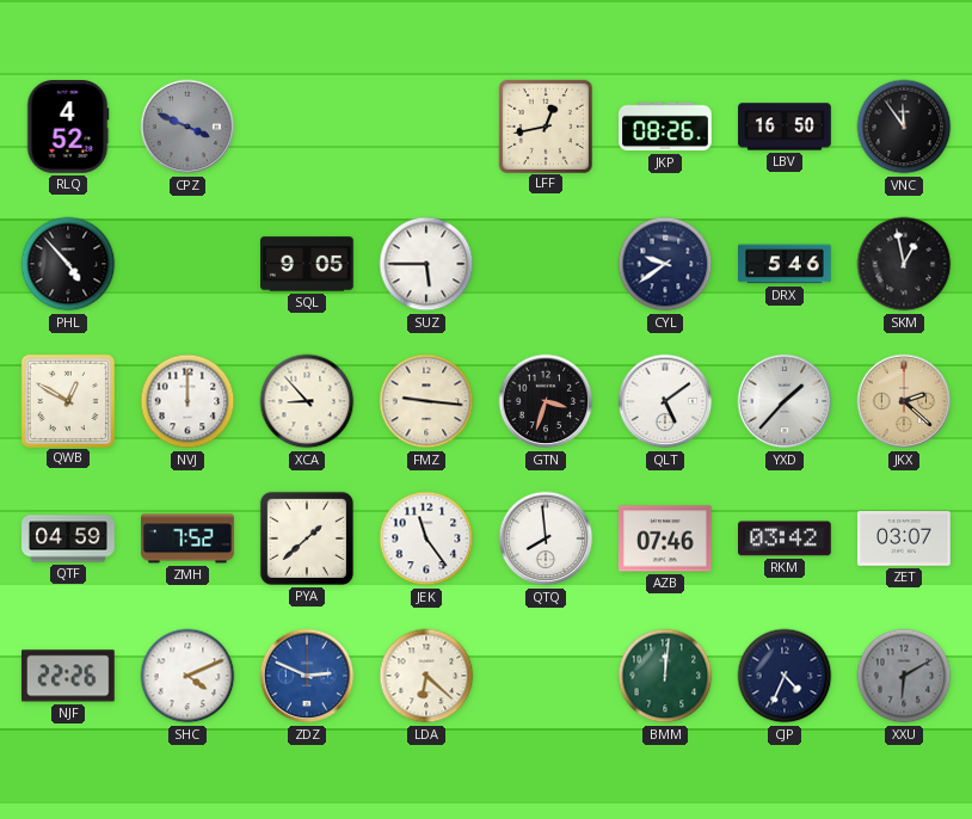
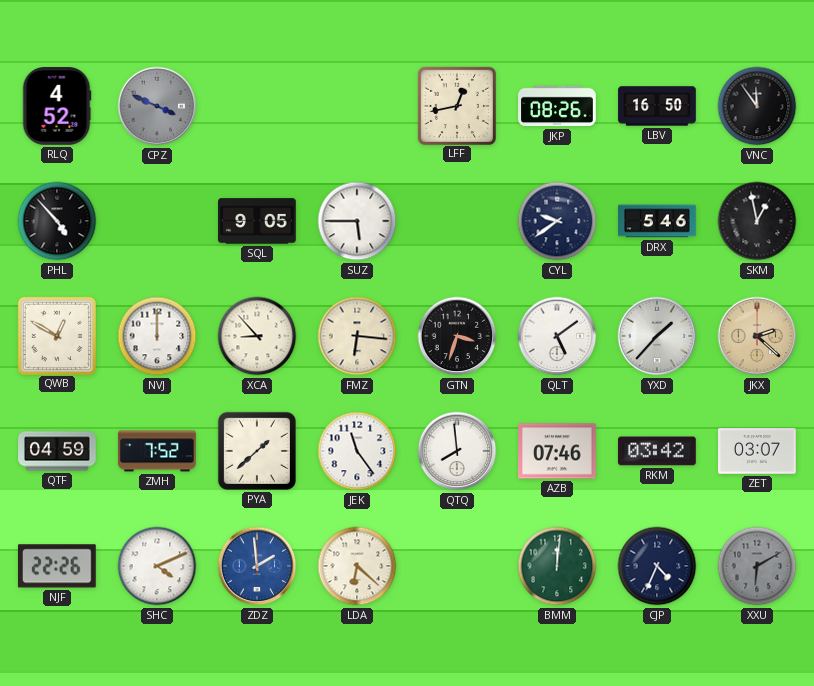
FMZ: 9:16 -> 6:16
ZDZ: 2:49 -> 1:59
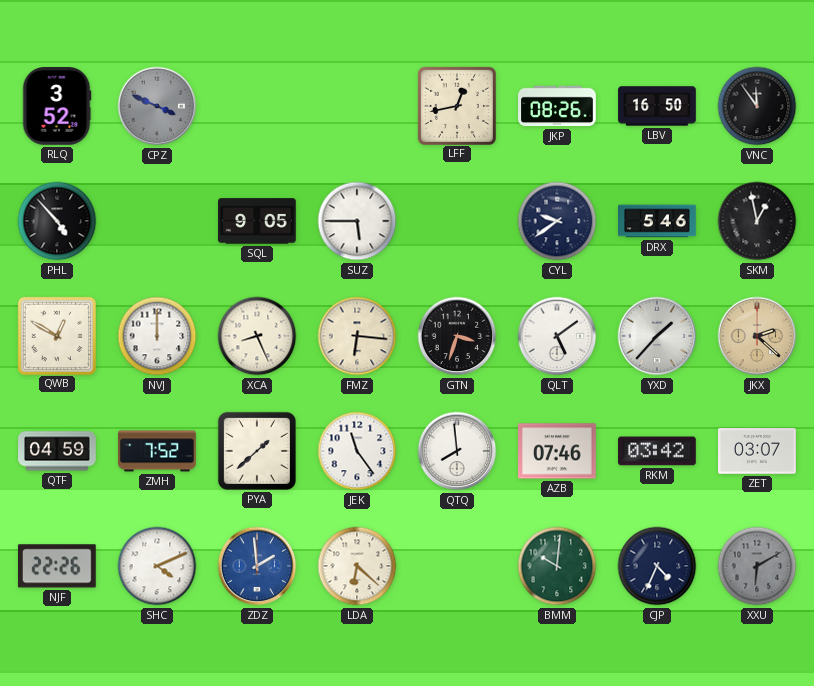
RLQ: 4:52 -> 3:52
XCA: 8:53 -> 8:26
BMM: 12:01 -> 10:01
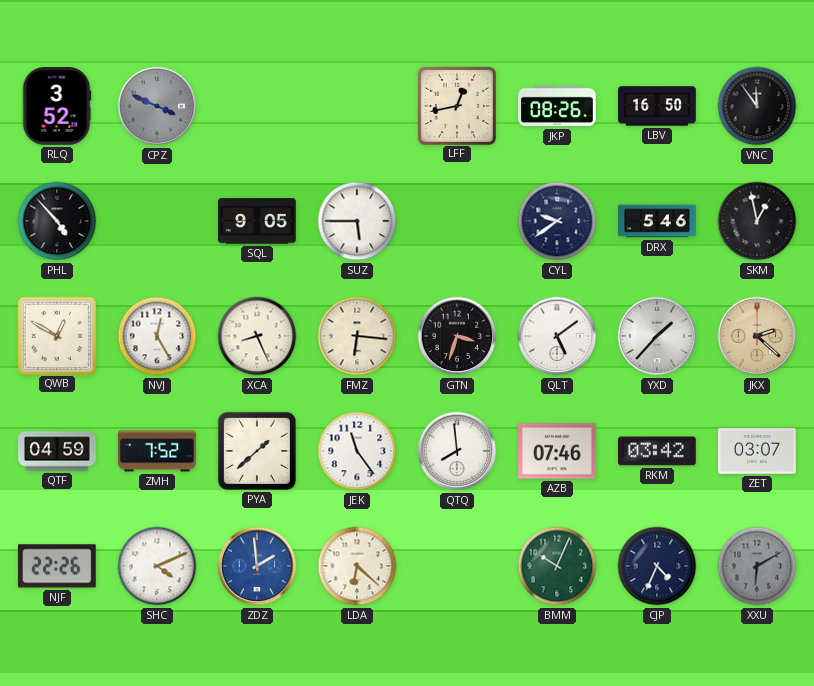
NVJ: 12:00 -> 12:25
BMM: 10:01 -> 10:04
